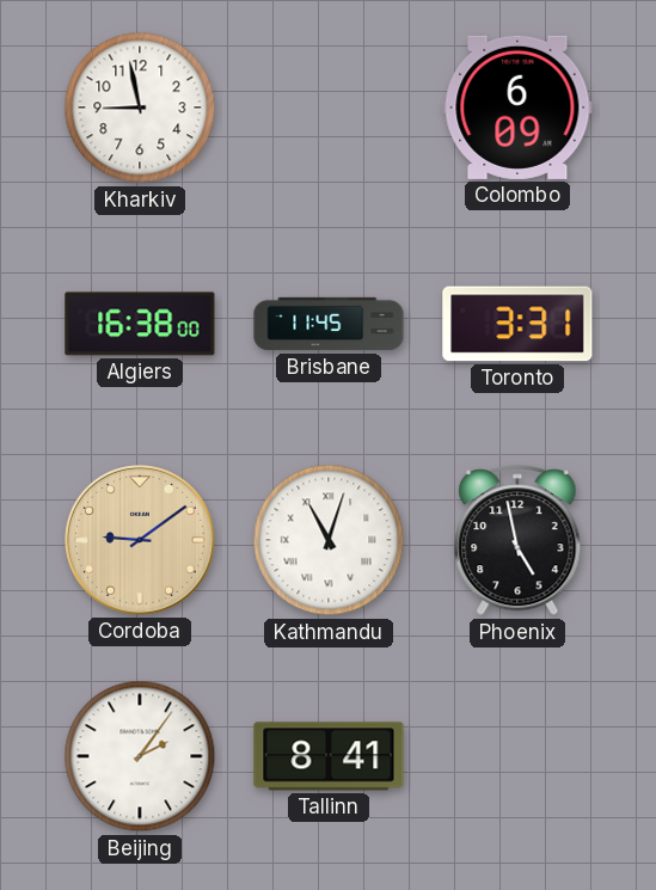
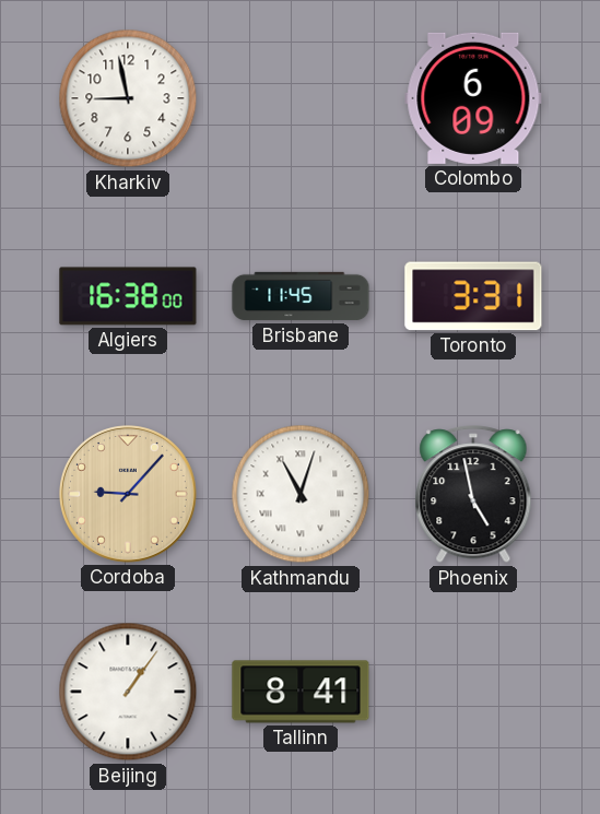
Cordoba: 9:09 -> 9:07
Beijing: 2:06 -> 1:06
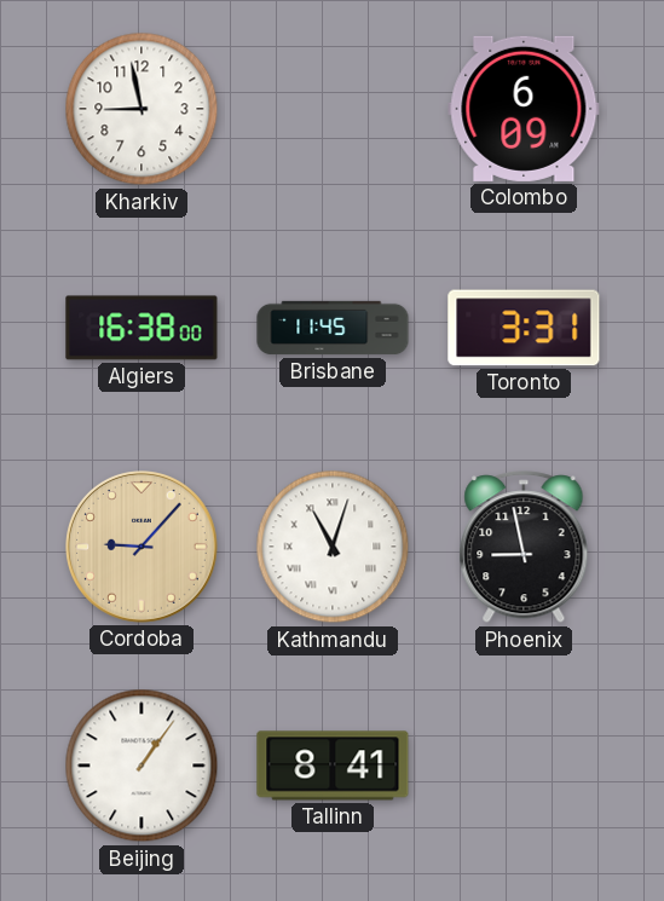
Phoenix: 4:58 -> 8:58
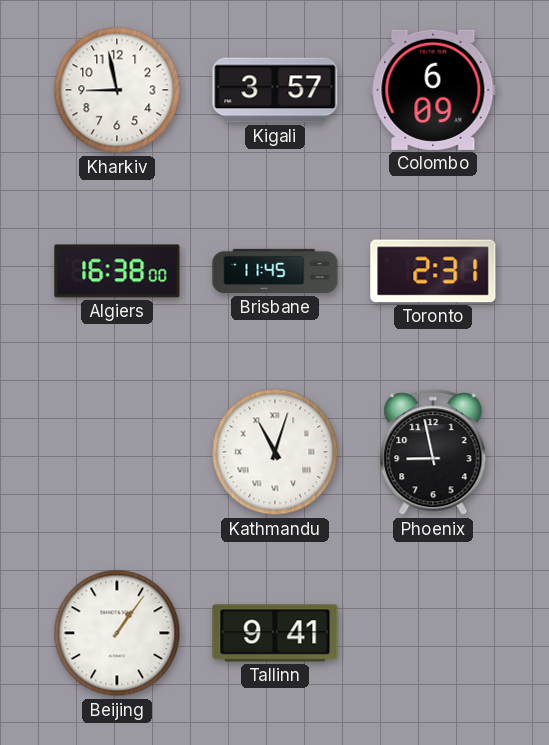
Kigali: none -> 3:57
Toronto: 3:31 -> 2:31
Cordoba: 9:07 -> none
Tallinn: 8:41 -> 9:41
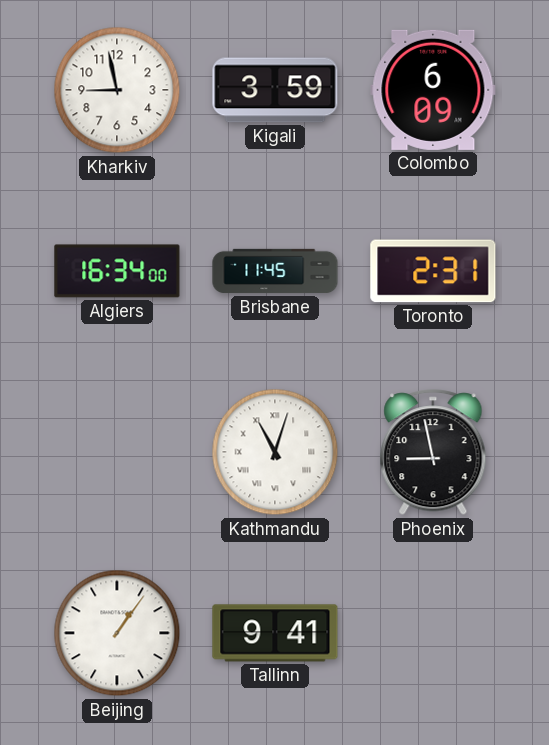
Kigali: 3:57 -> 3:59
Algiers: 16:38 -> 16:34
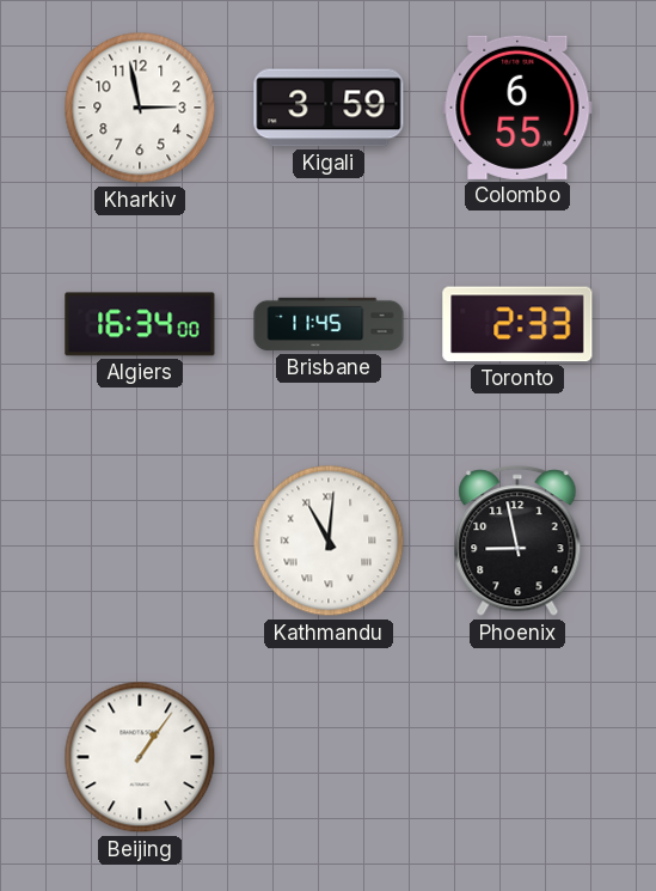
Kharkiv: 8:58 -> 2:58
Colombo: 6:09 -> 6:55
Toronto: 2:31 -> 2:33
Kathmandu: 11:03 -> 11:01
Tallinn: 9:41 -> none
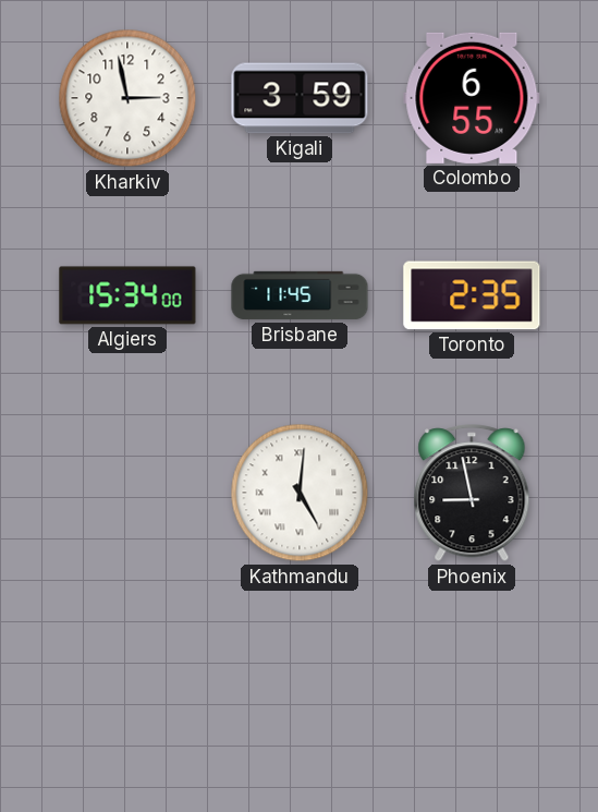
Algiers: 16:34 -> 15:34
Toronto: 2:33 -> 2:35
Kathmandu: 11:01 -> 5:01
Beijing: 1:06 -> none
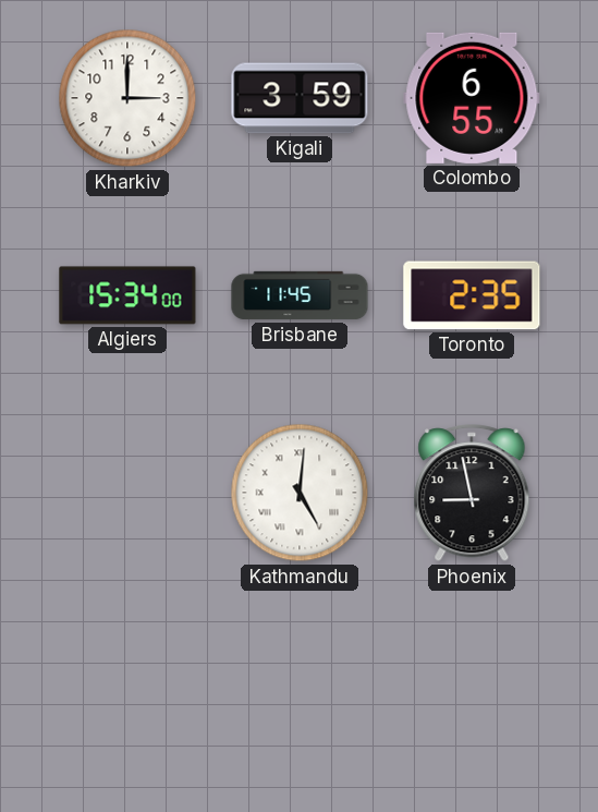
Kharkiv: 2:58 -> 3:00
